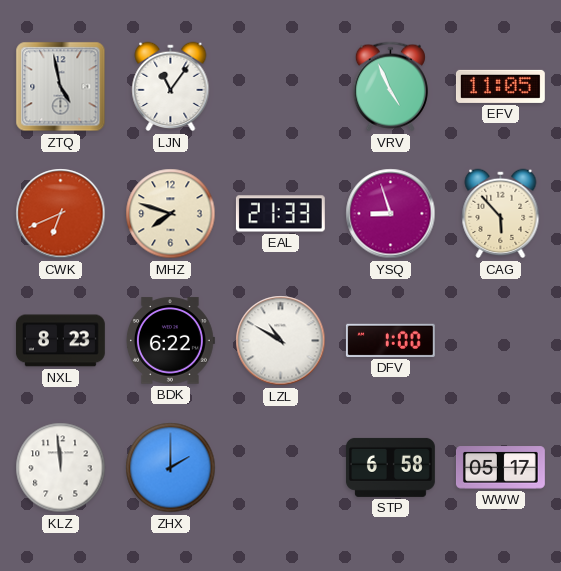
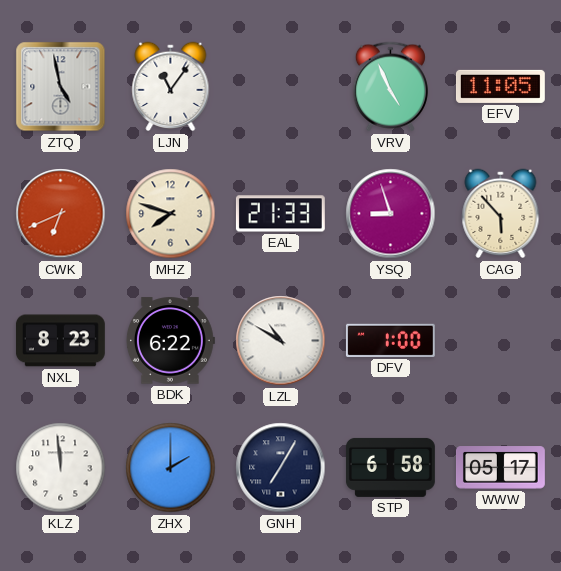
GNH: none -> 7:05
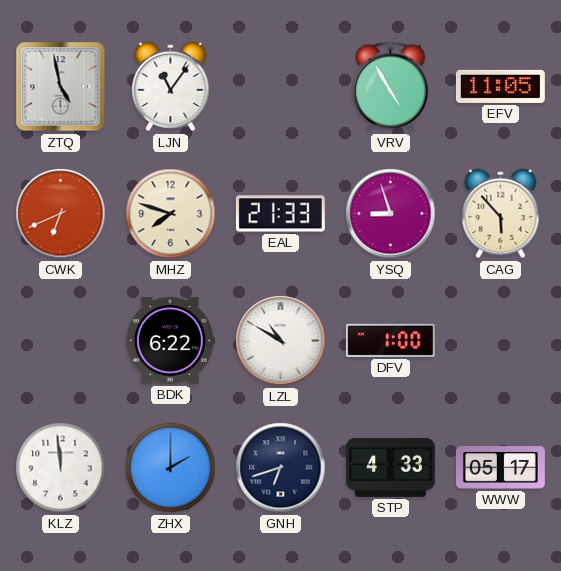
VRV: 4:56 -> 4:55
NXL: 8:23 -> none
GNH: 7:05 -> 6:42
STP: 6:58 -> 4:33
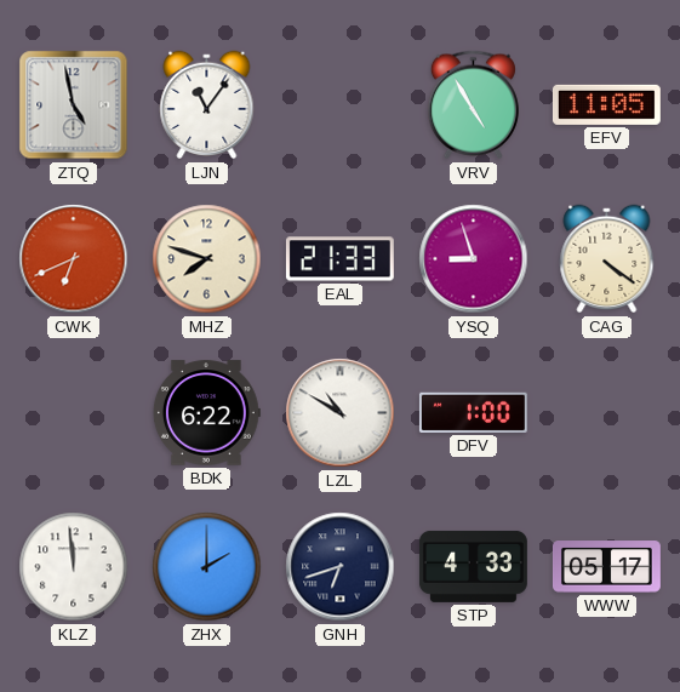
CAG: 5:53 -> 4:21
